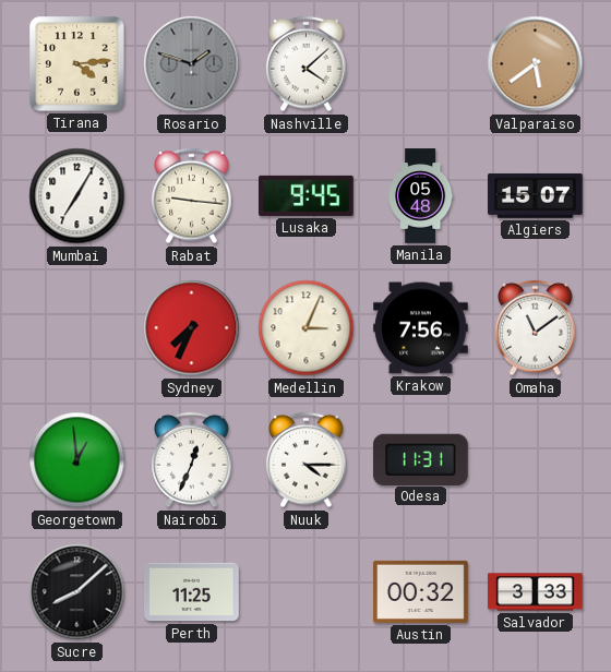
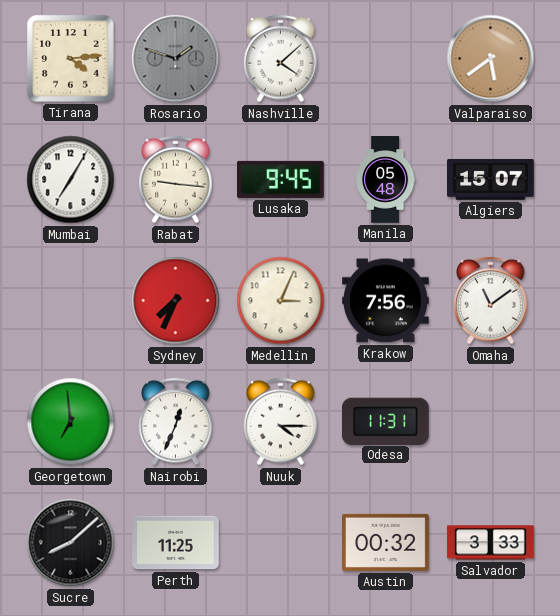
Georgetown: 12:59 -> 6:59
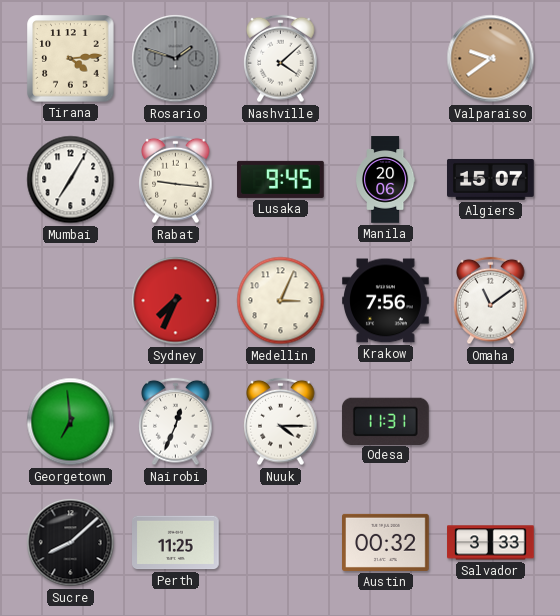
Valparaiso: 5:39 -> 9:39
Manila: 05:48 -> 20:06
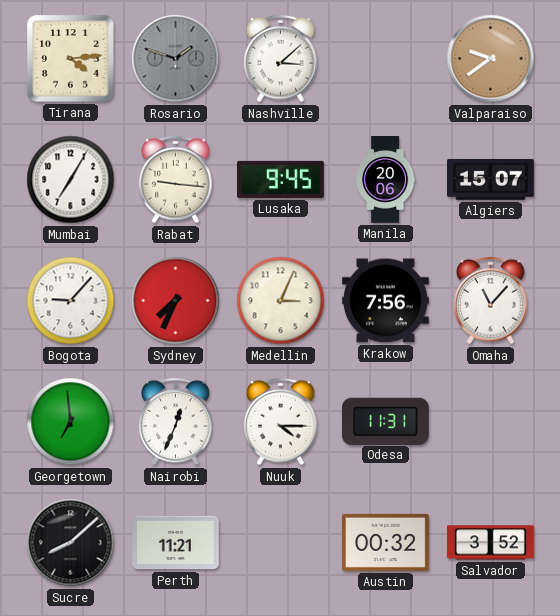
Nashville: 4:08 -> 3:08
Bogota: none -> 9:07
Omaha: 11:09 -> 11:07
Perth: 11:25 -> 11:21
Salvador: 3:33 -> 3:52
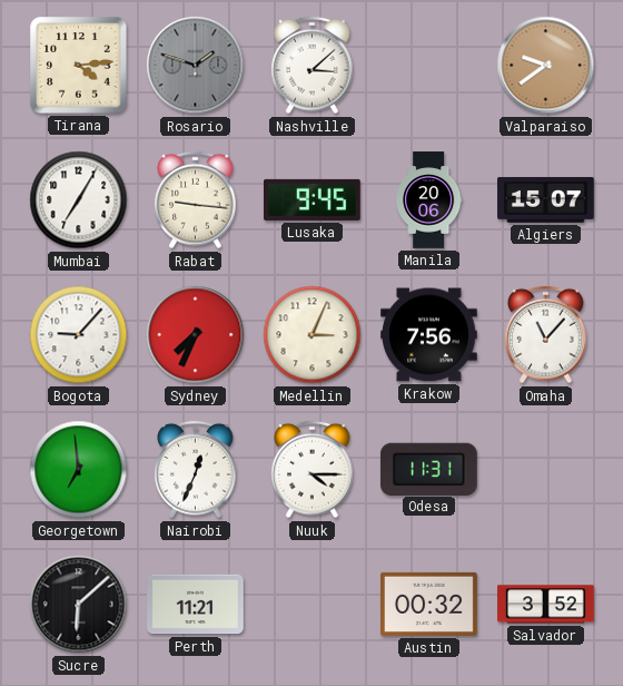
Sucre: 8:08 -> 6:08
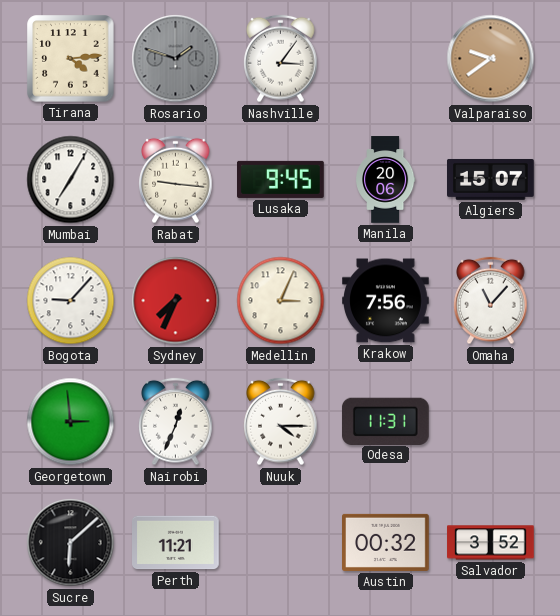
Nashville: 3:08 -> 3:06
Georgetown: 6:59 -> 2:59
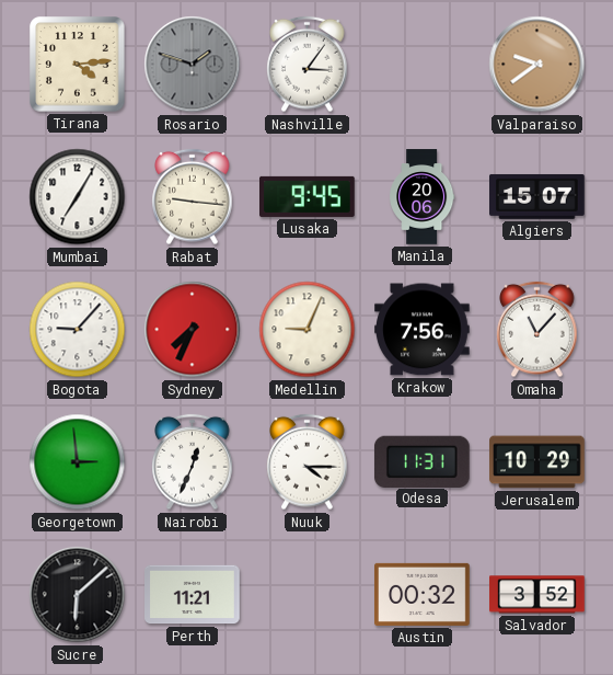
Medellin: 3:04 -> 9:04
Jerusalem: none -> 10:29
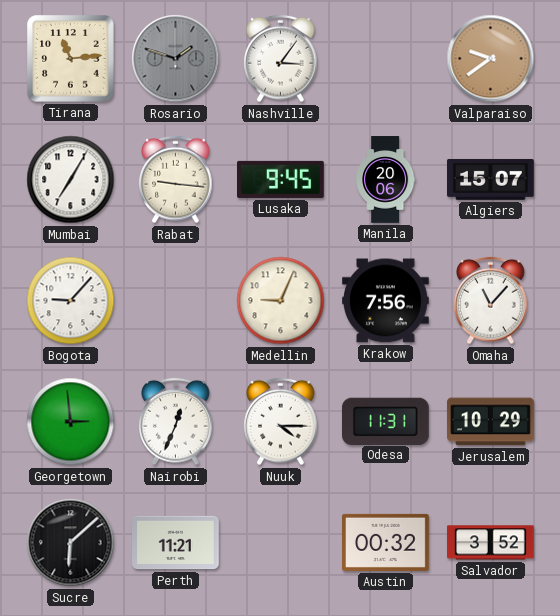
Tirana: 4:14 -> 11:14
Sydney: 7:34 -> none
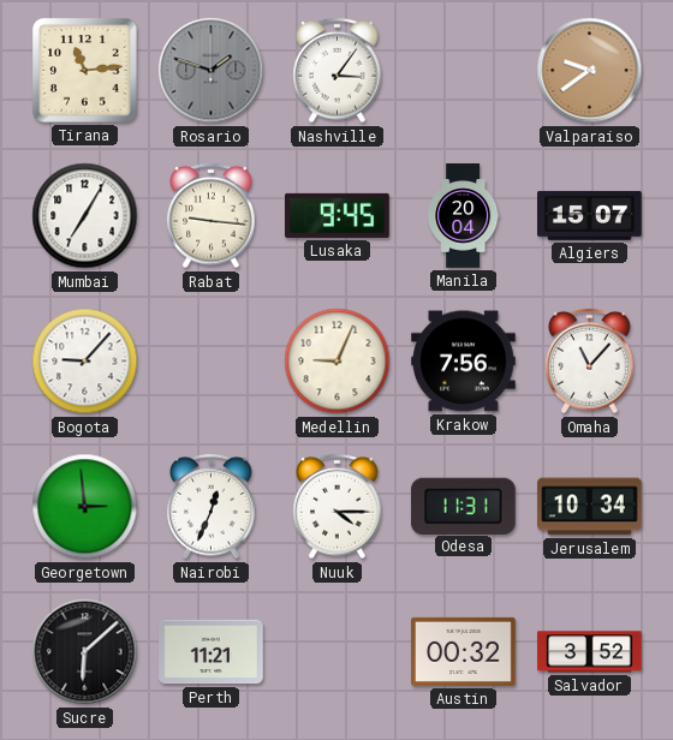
Manila: 20:06 -> 20:04
Jerusalem: 10:29 -> 10:34
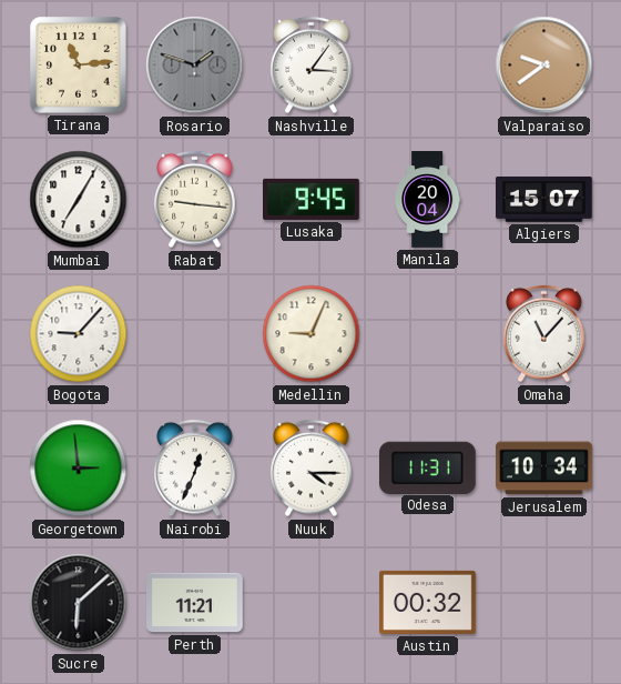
Krakow: 7:56 -> none
Salvador: 3:52 -> none
